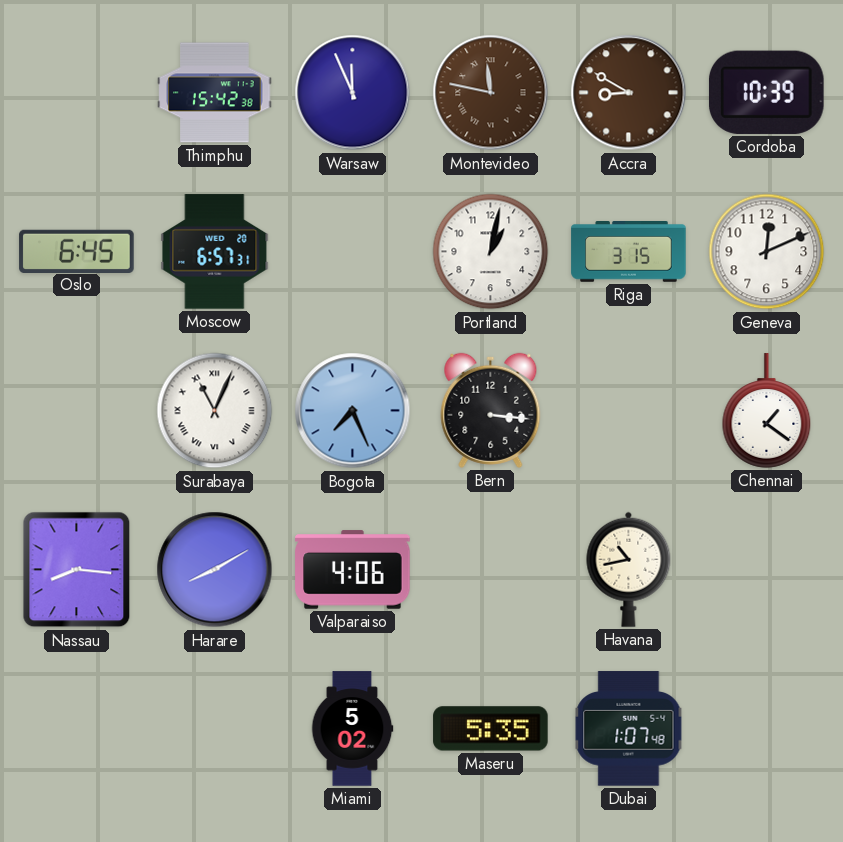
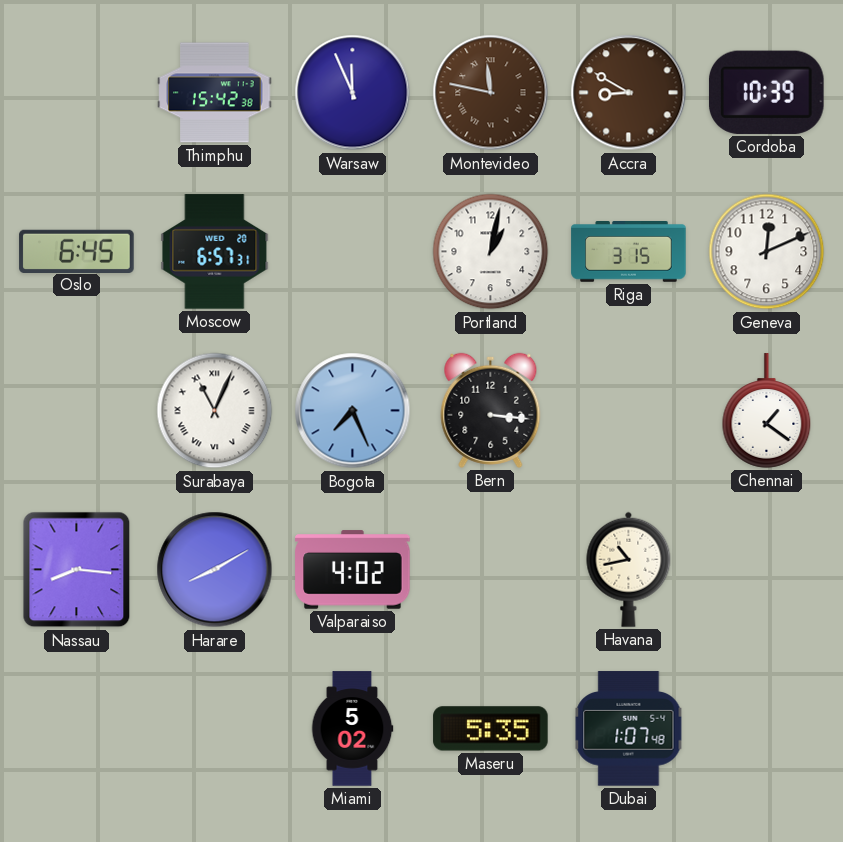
Valparaiso: 4:06 -> 4:02
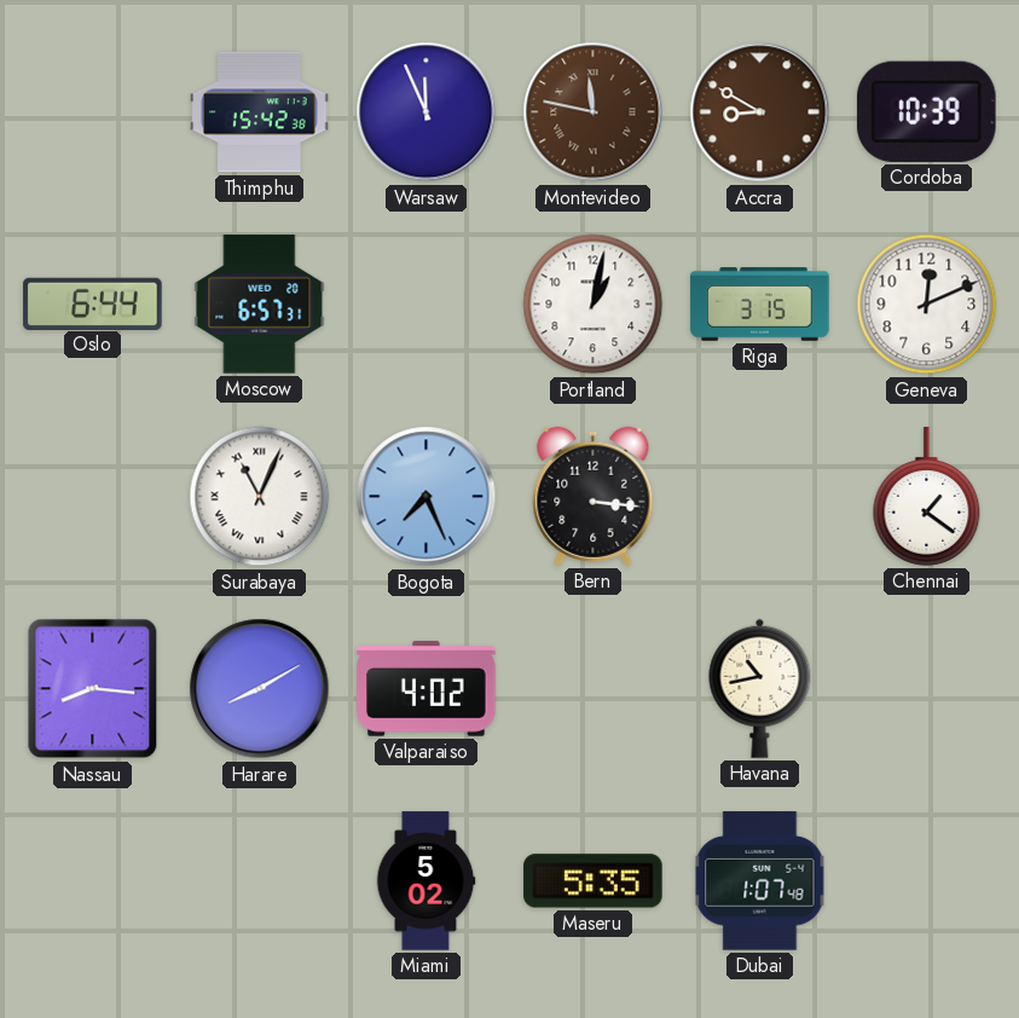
Oslo: 6:45 -> 6:44
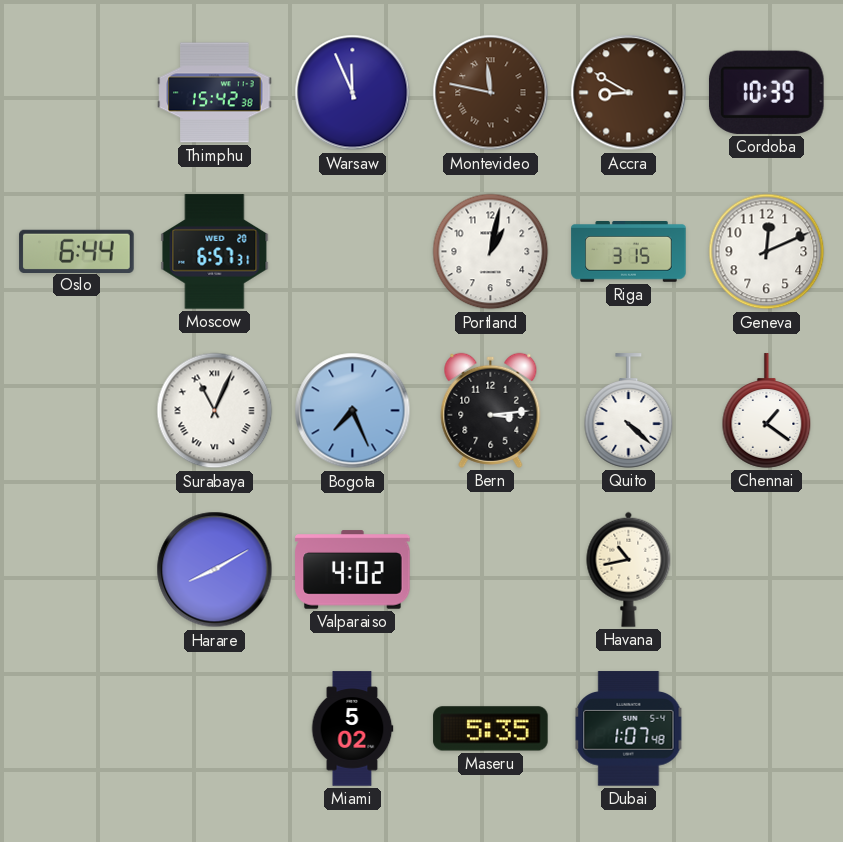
Bern: 3:16 -> 3:14
Quito: none -> 4:22
Nassau: 8:16 -> none
